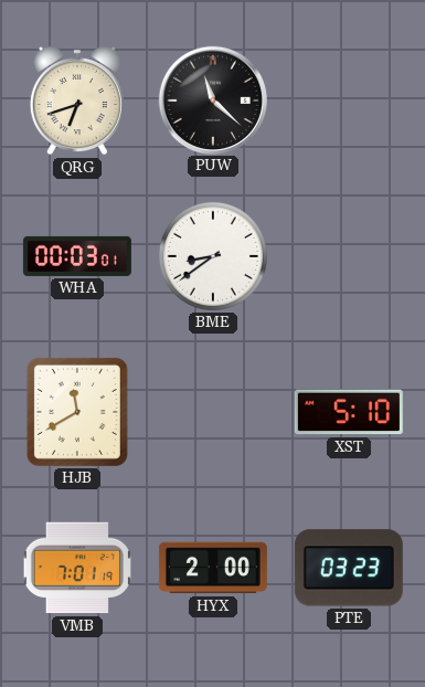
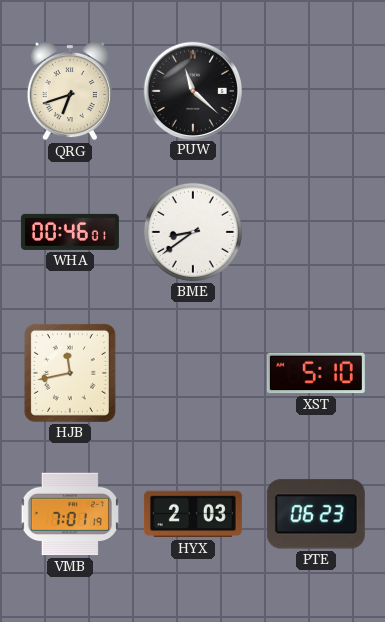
WHA: 00:03 -> 00:46
HJB: 11:40 -> 11:43
HYX: 2:00 -> 2:03
PTE: 03:23 -> 06:23
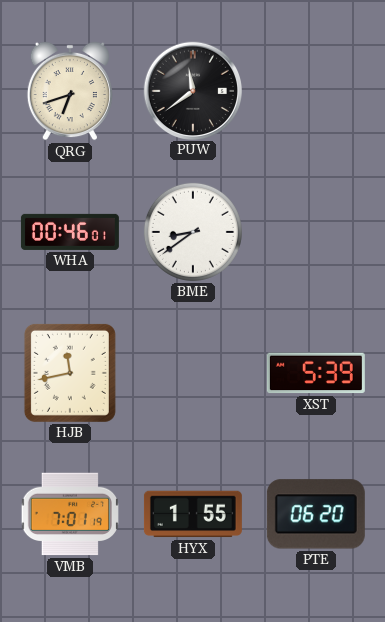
PUW: 11:22 -> 11:39
XST: 5:10 -> 5:39
HYX: 2:03 -> 1:55
PTE: 06:23 -> 06:20
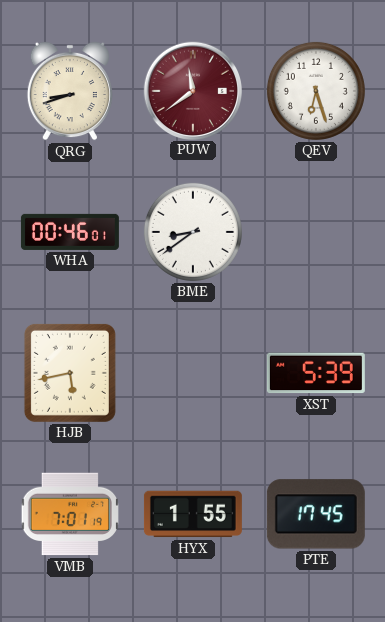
QRG: 6:42 -> 8:42
PUW dial: black -> burgundy
QEV: none -> 6:27
HJB: 11:43 -> 5:43
PTE: 06:20 -> 17:45
